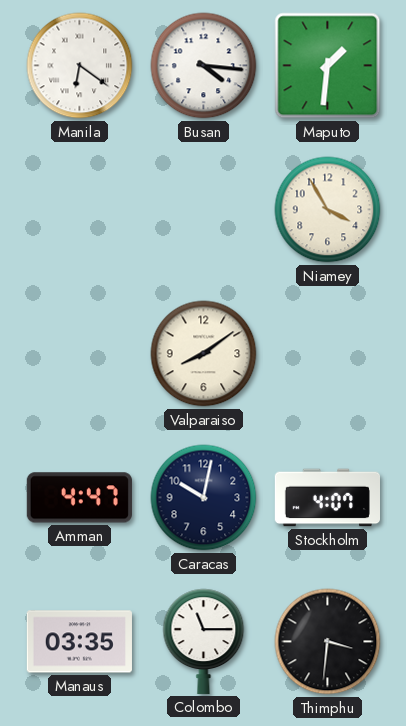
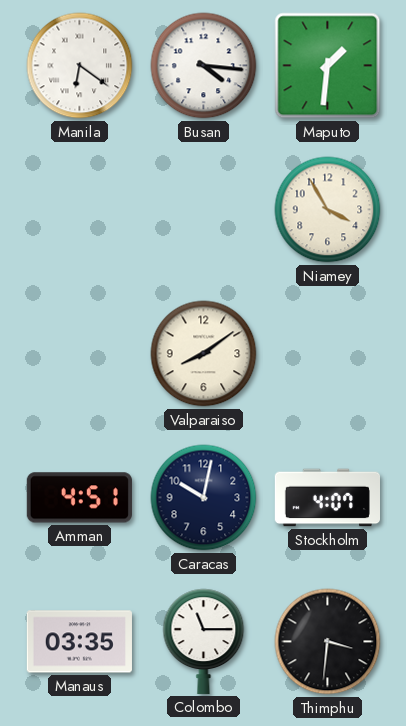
Amman: 4:47 -> 4:51
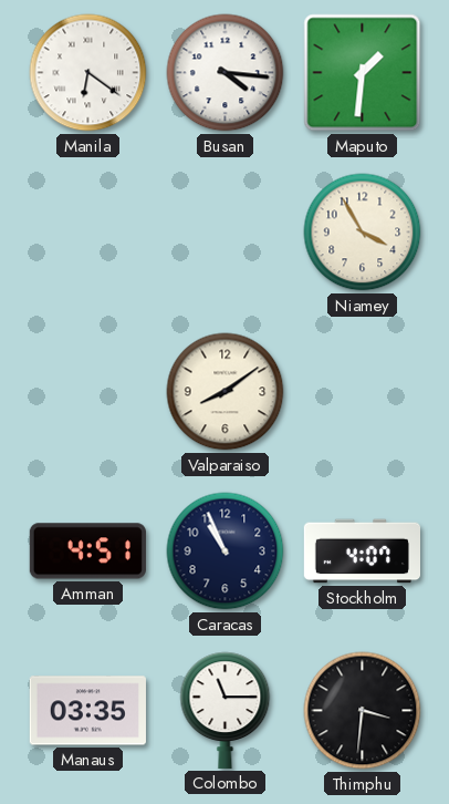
Caracas: 10:02 -> 10:56
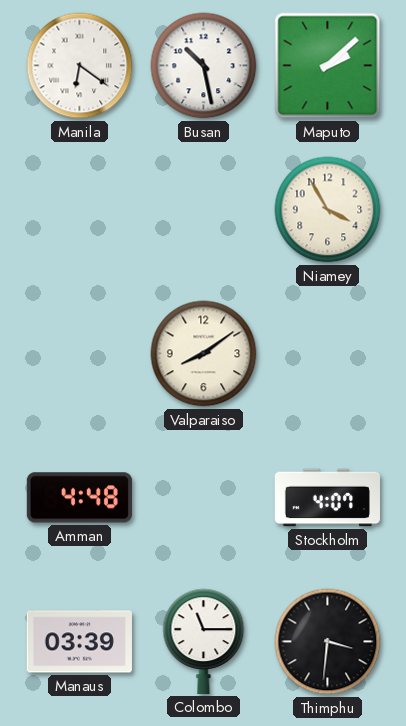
Busan: 4:16 -> 10:28
Maputo: 1:31 -> 2:08
Amman: 4:51 -> 4:48
Caracas: 10:56 -> none
Manaus: 03:35 -> 03:39
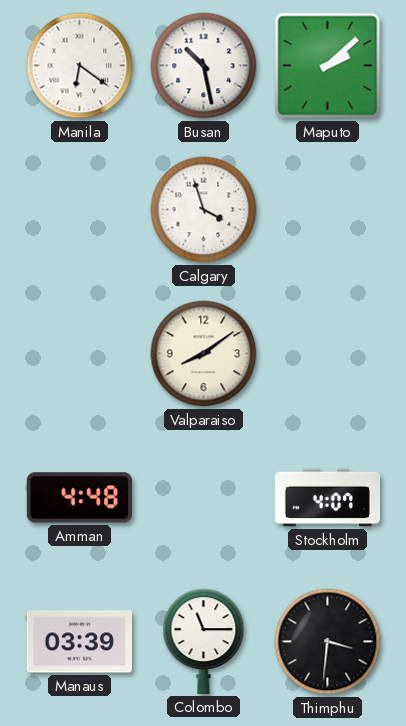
Calgary: none -> 3:57
Niamey: 3:55 -> none
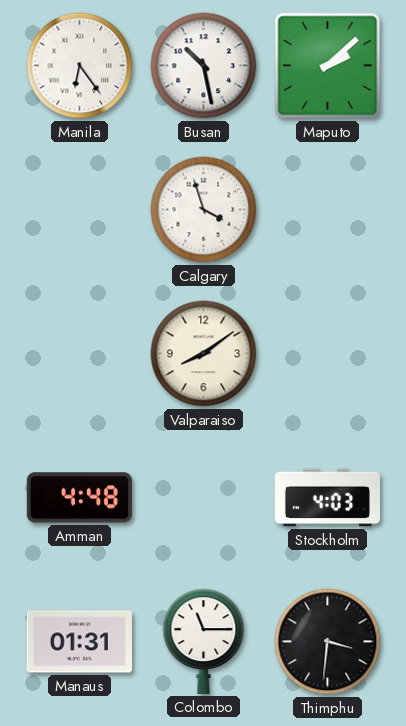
Manila: 6:21 -> 6:24
Stockholm: 4:07 -> 4:03
Manaus: 03:39 -> 01:31
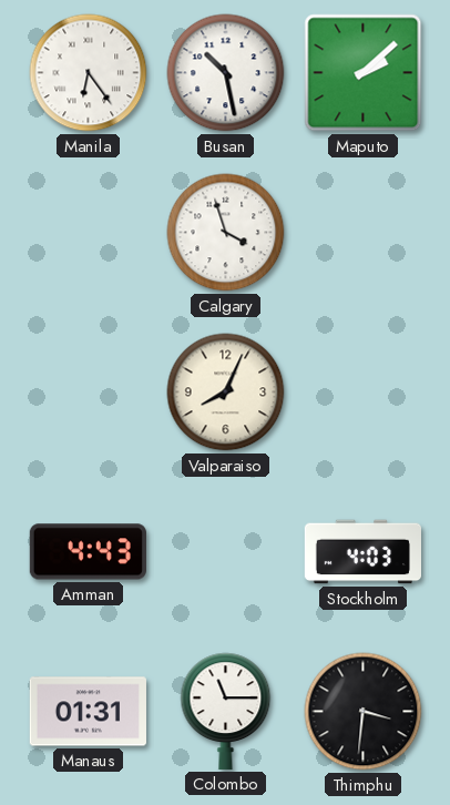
Valparaiso: 8:09 -> 8:04
Amman: 4:48 -> 4:43
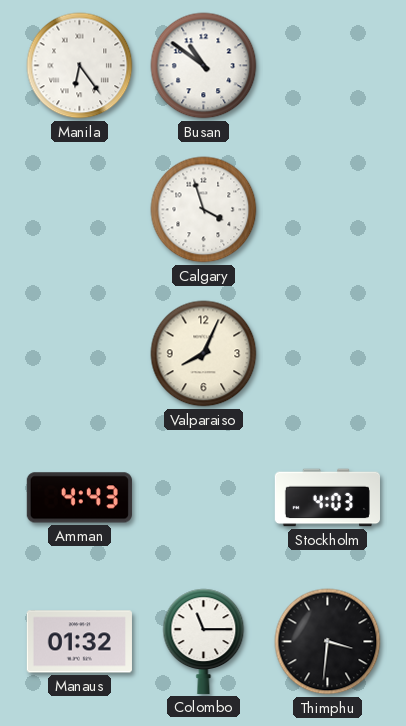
Busan: 10:28 -> 10:51
Maputo: 2:08 -> none
Manaus: 01:31 -> 01:32
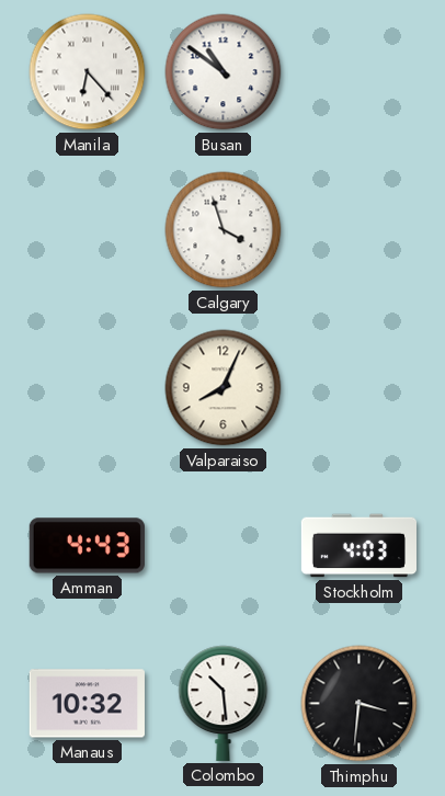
Manila: 6:24 -> 6:23
Manaus: 01:32 -> 10:32
Colombo: 11:15 -> 10:29
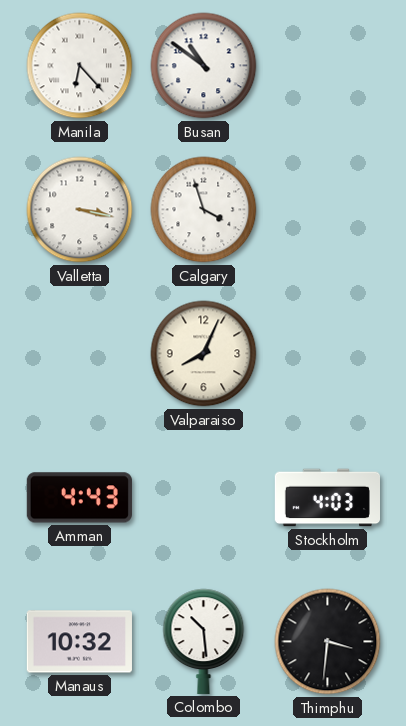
Valletta: none -> 3:17
